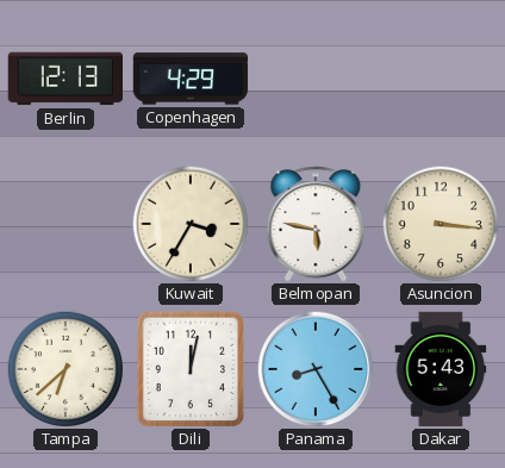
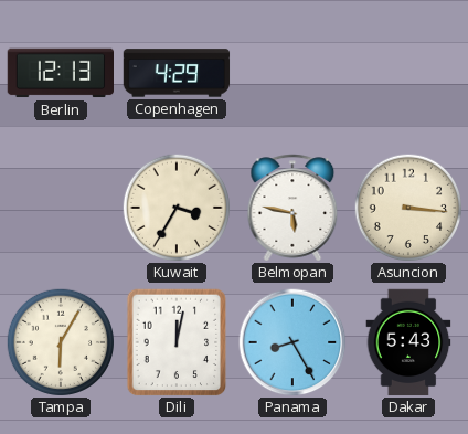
Tampa: 6:38 -> 6:05
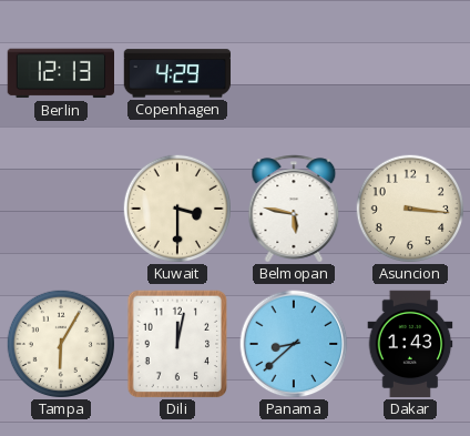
Kuwait: 3:35 -> 3:30
Panama: 8:25 -> 8:38
Dakar: 5:43 -> 1:43
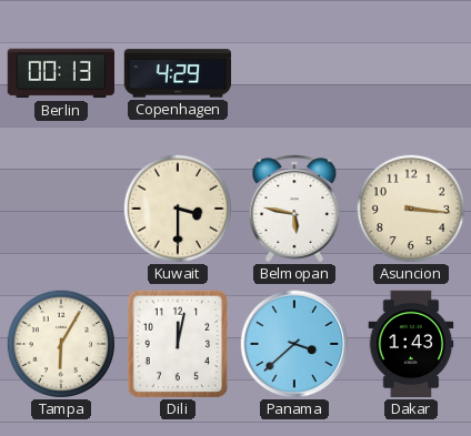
Berlin: 12:13 -> 00:13
Panama: 8:38 -> 3:38
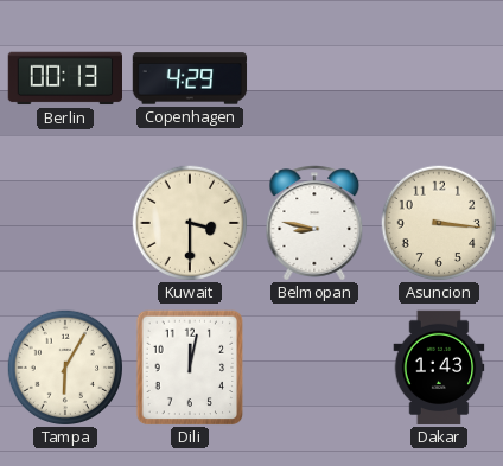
Belmopan: 5:47 -> 8:47
Panama: 3:38 -> none
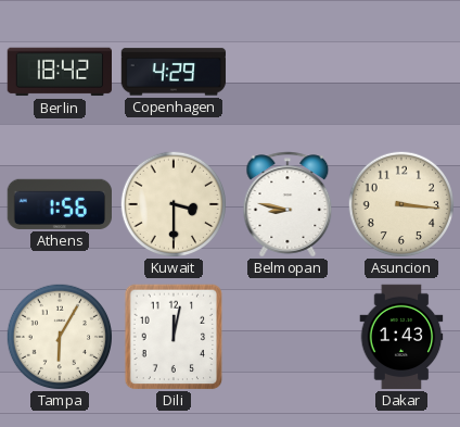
Berlin: 00:13 -> 18:42
Athens: none -> 1:56
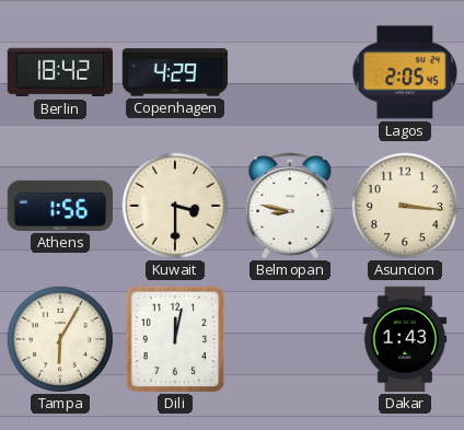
Lagos: none -> 2:05
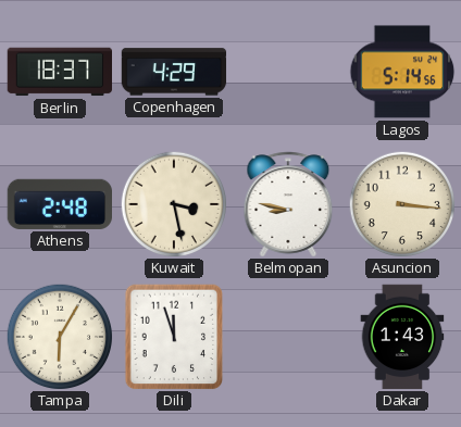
Berlin: 18:42 -> 18:37
Lagos: 2:05 -> 5:14
Athens: 1:56 -> 2:48
Kuwait: 3:30 -> 3:28
Dili: 12:02 -> 11:57
